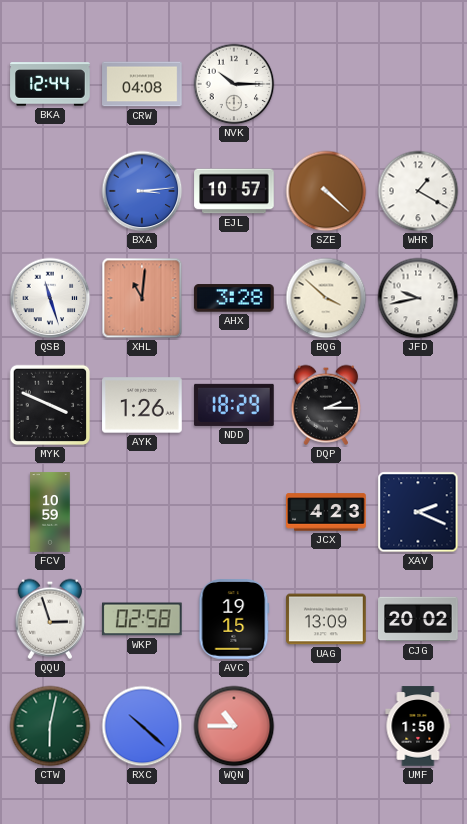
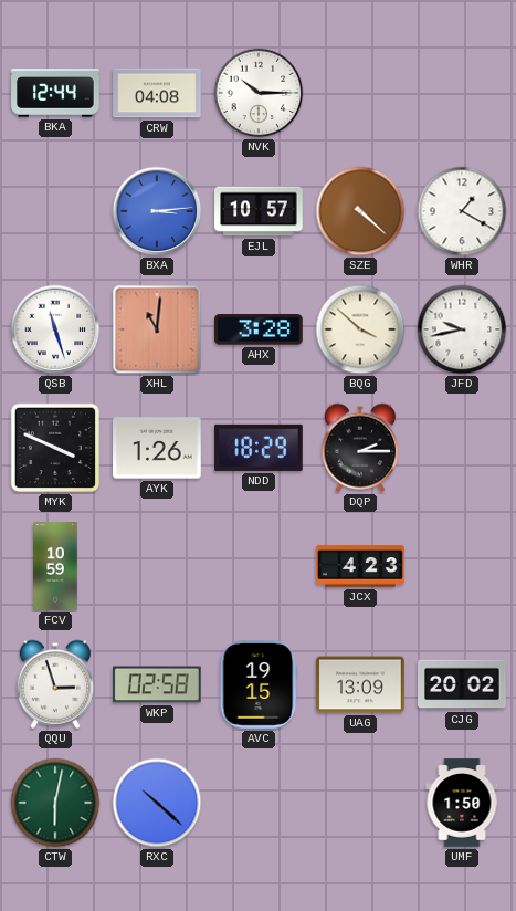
XAV: 2:19 -> none
WQN: 10:45 -> none
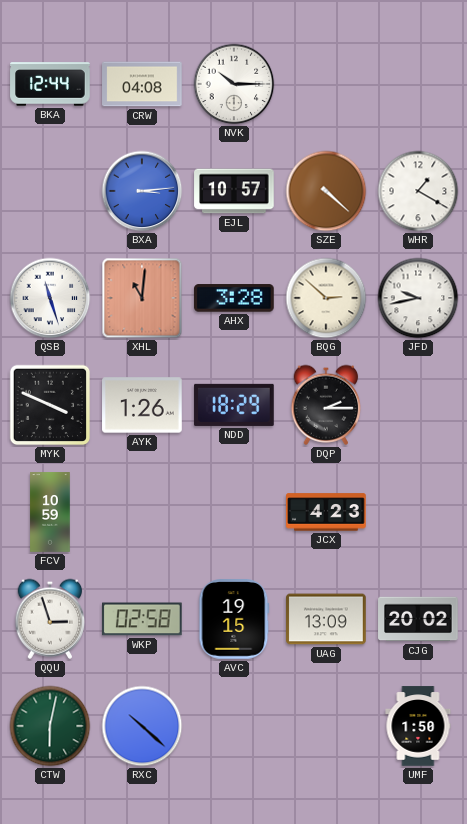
BQG: 3:52 -> 2:52
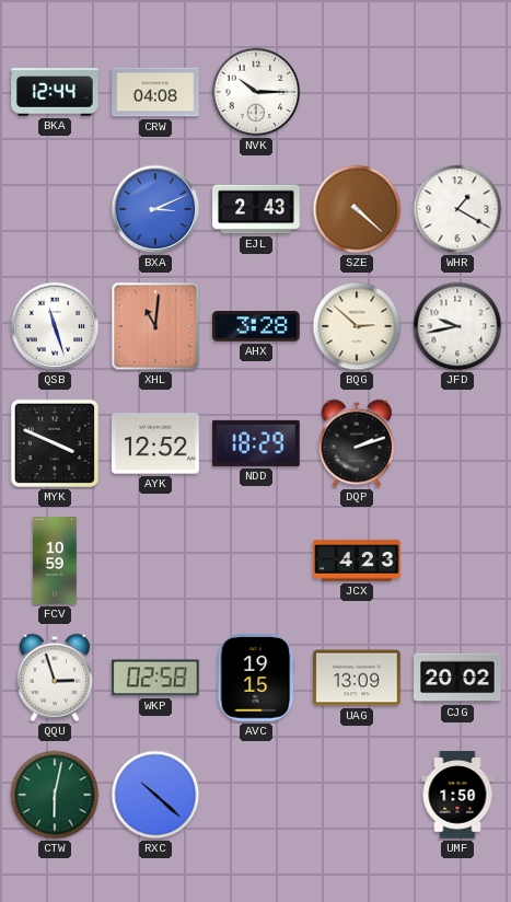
BXA: 3:14 -> 3:11
EJL: 10:57 -> 2:43
AYK: 1:26 -> 12:52
DQP: 2:15 -> 2:12
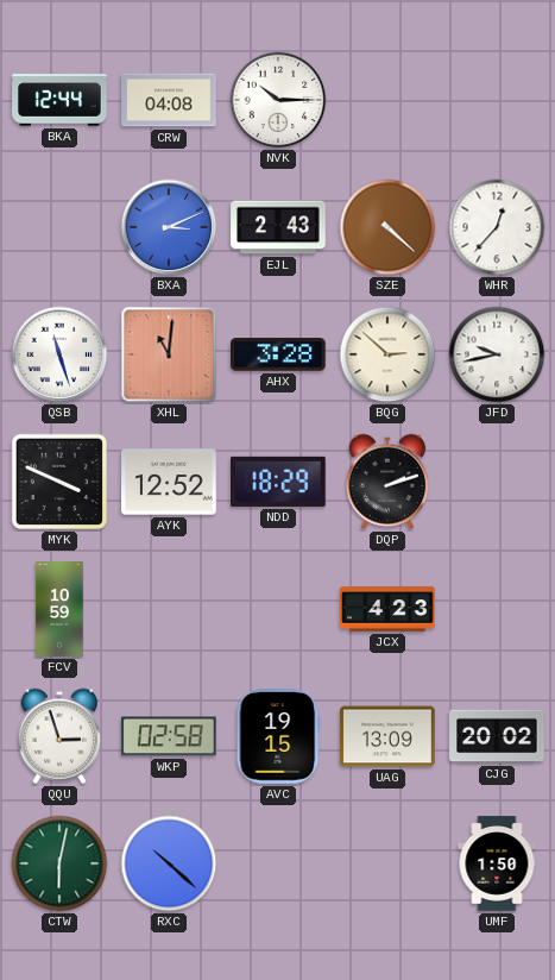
WHR: 1:20 -> 12:37
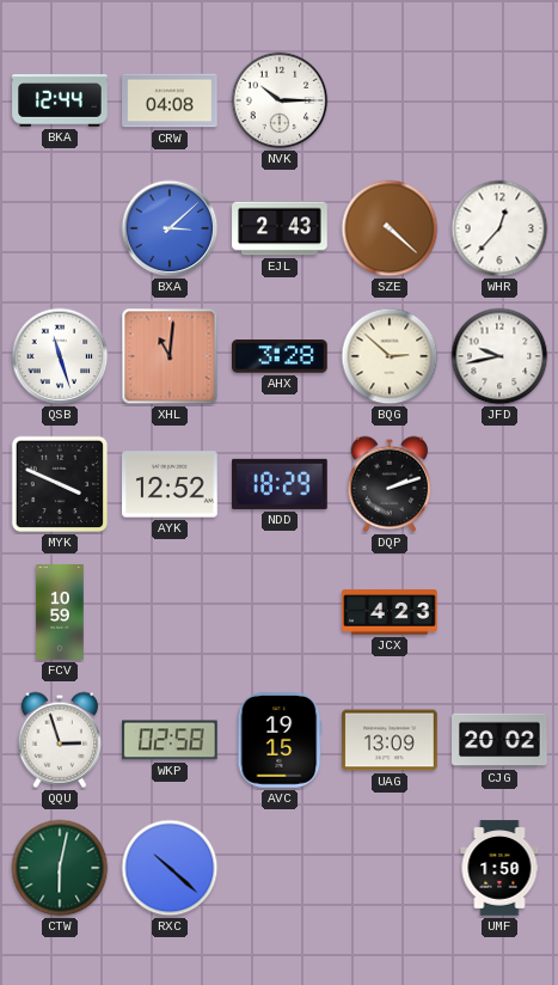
BXA: 3:11 -> 3:08
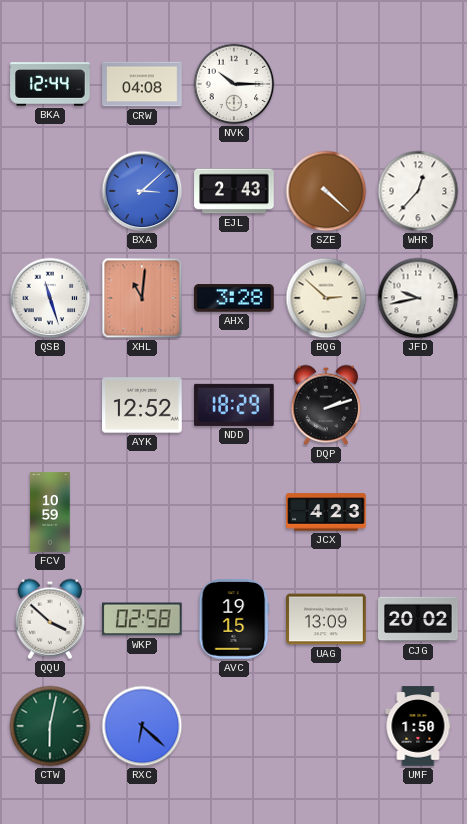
MYK: 3:49 -> none
QQU: 2:57 -> 3:52
RXC: 10:22 -> 6:22
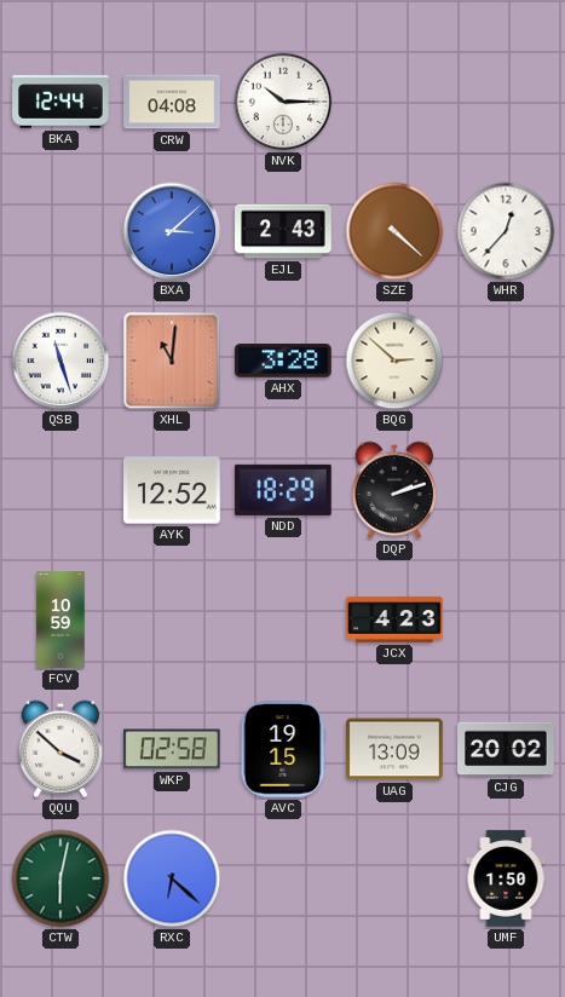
JFD: 9:43 -> none
